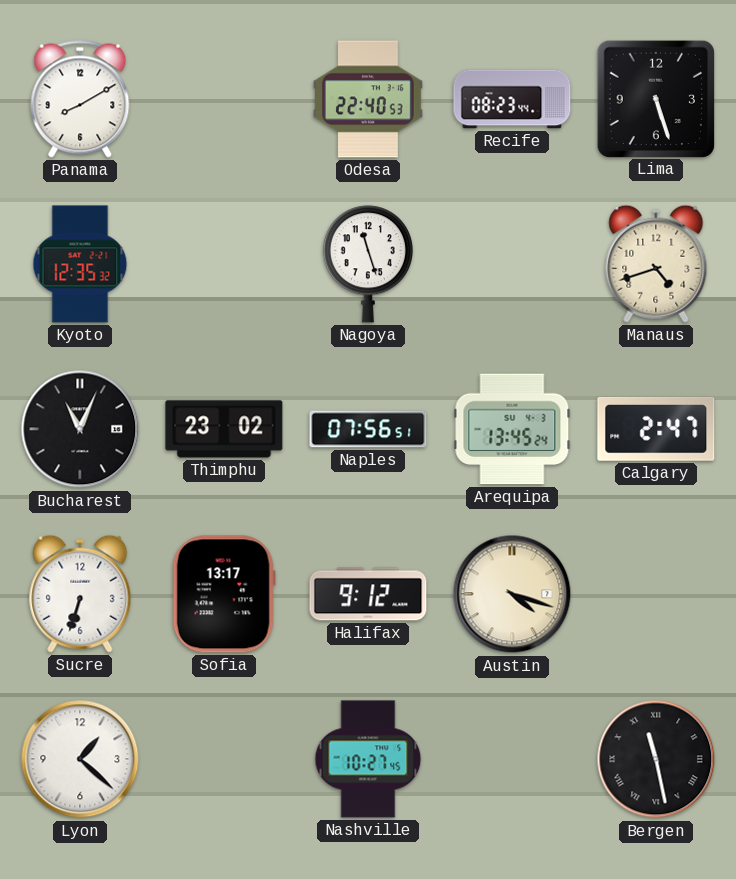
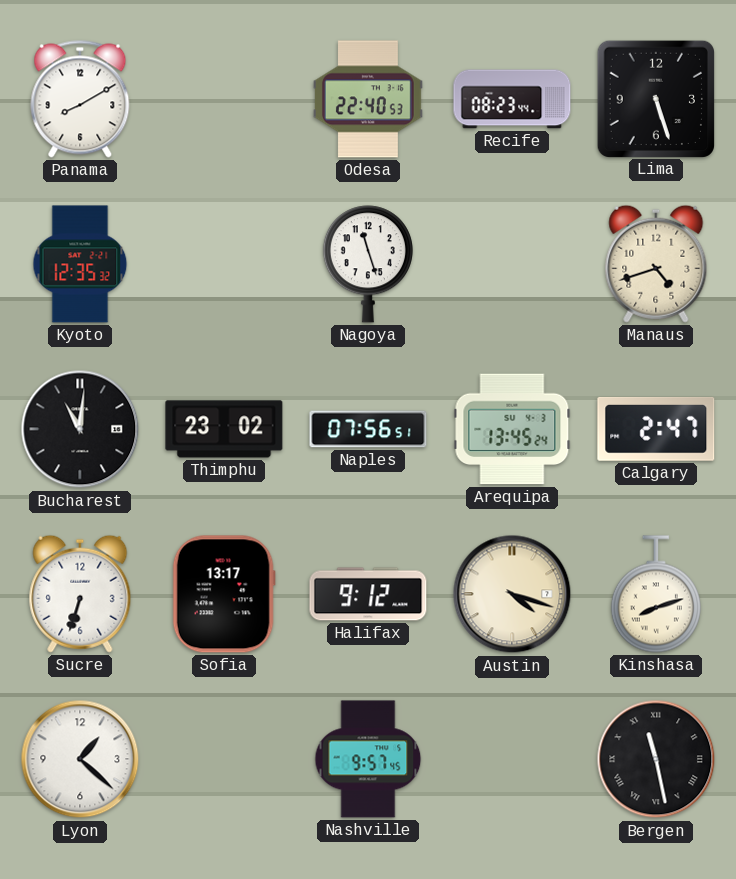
Bucharest: 11:04 -> 11:01
Kinshasa: none -> 8:12
Nashville: 10:27 -> 9:57
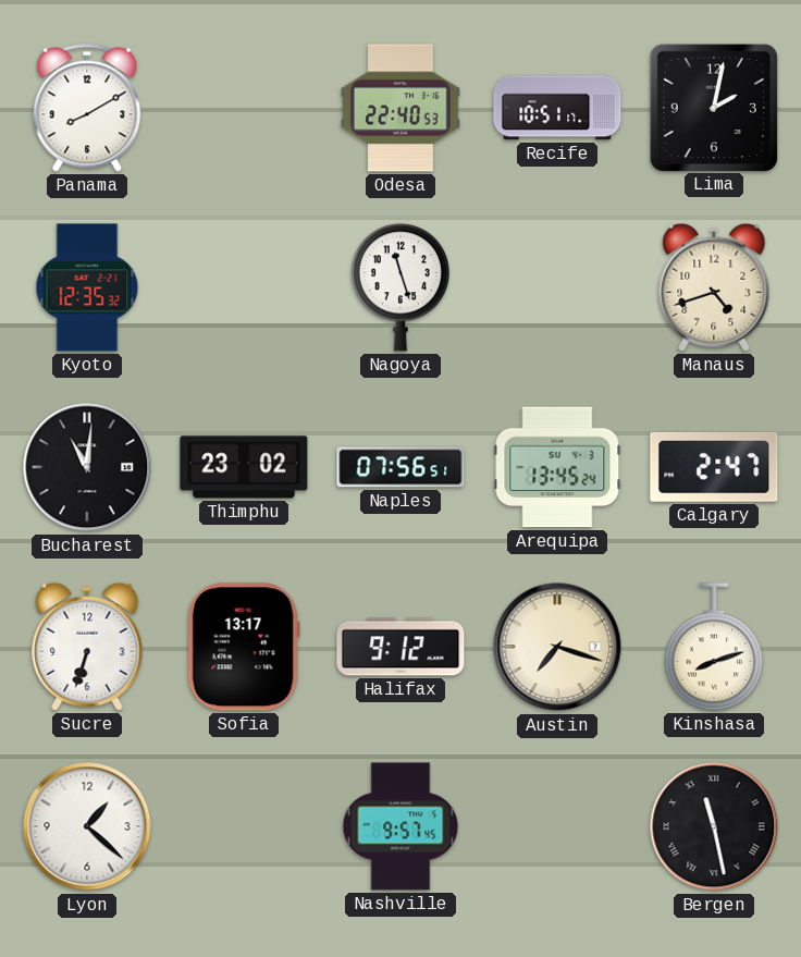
Recife: 08:23 -> 10:51
Lima: 5:27 -> 2:02
Austin: 4:18 -> 7:18
